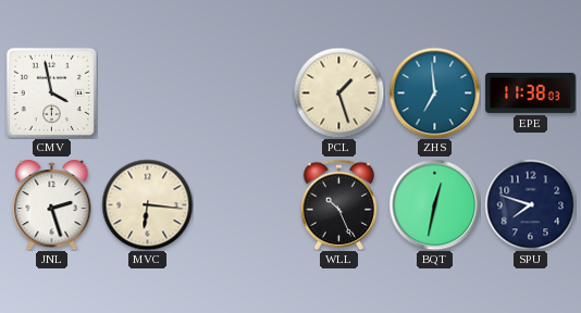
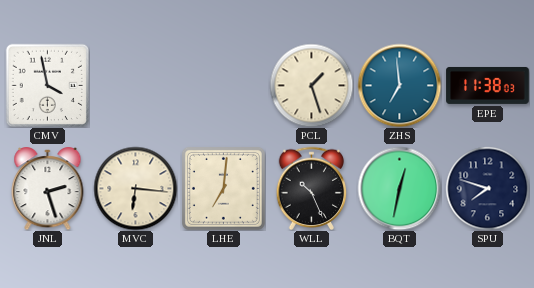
LHE: none -> 7:01
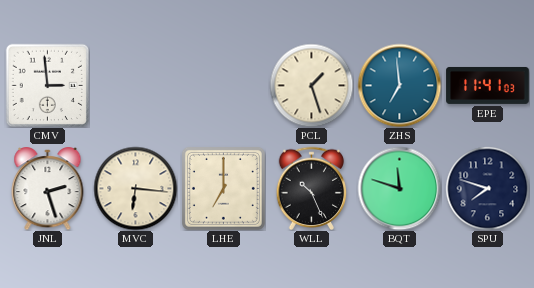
CMV: 3:58 -> 2:59
EPE: 11:38 -> 11:41
LHE: 7:01 -> 7:00
BQT: 12:32 -> 11:48
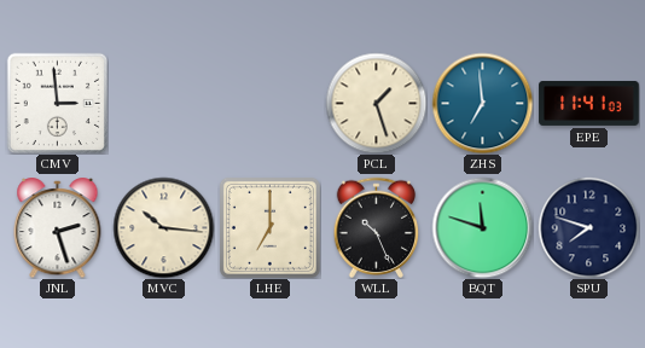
MVC: 6:16 -> 10:16
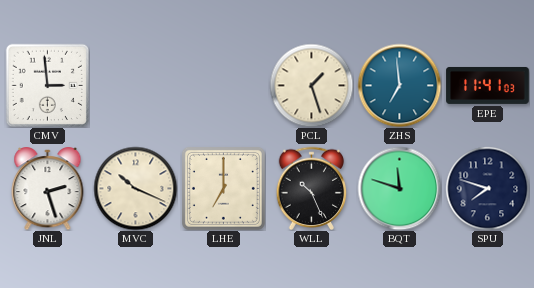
MVC: 10:16 -> 10:19
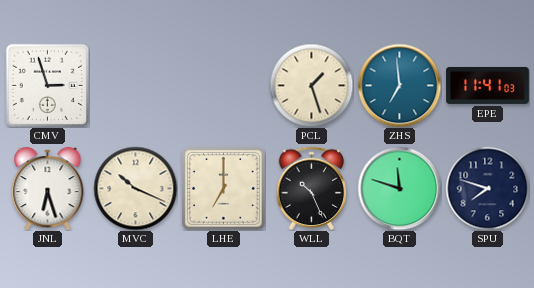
CMV: 2:59 -> 2:57
JNL: 2:27 -> 6:27
